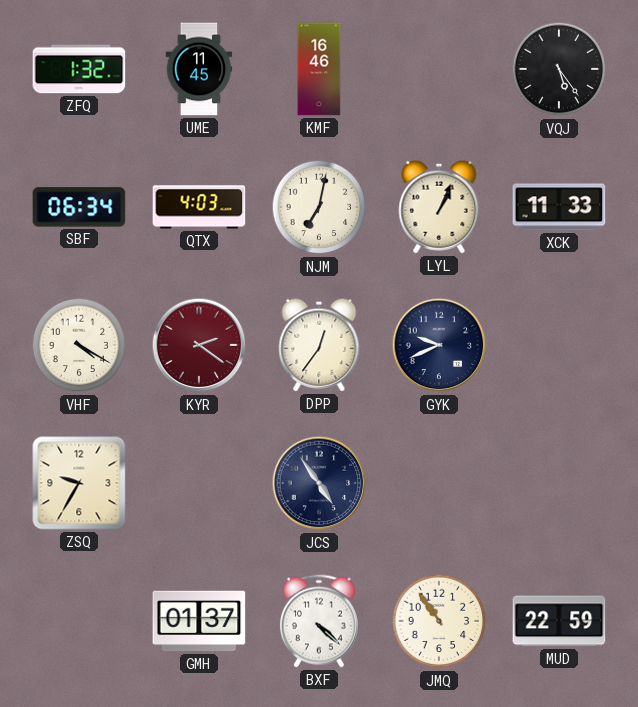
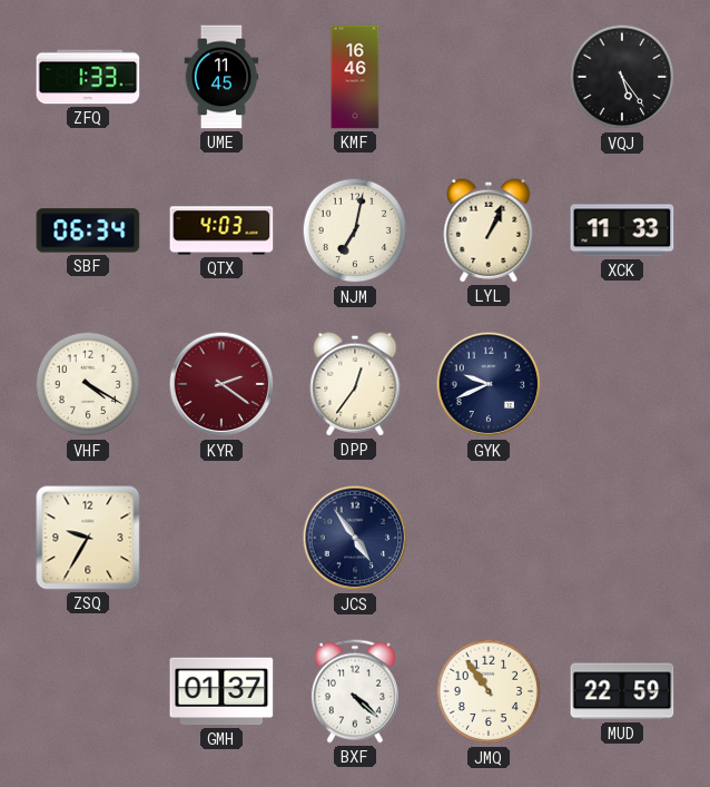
ZFQ: 1:32 -> 1:33
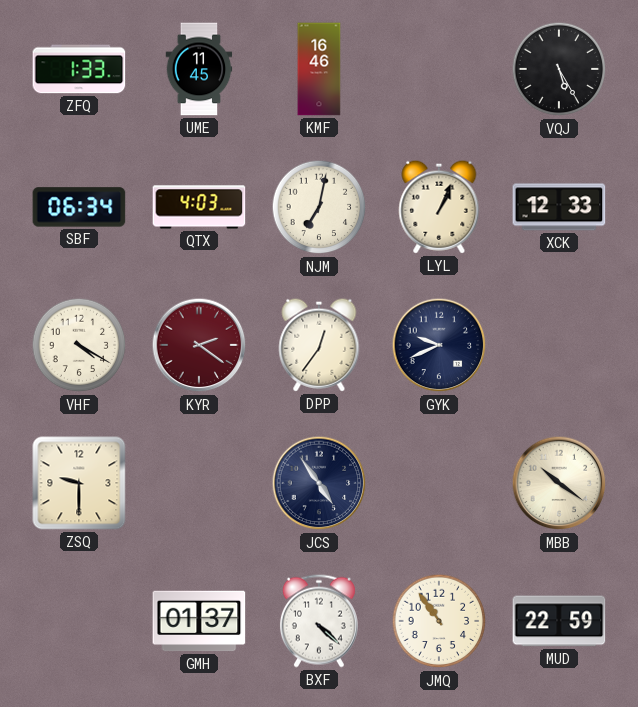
VQJ: 5:24 -> 5:25
XCK: 11:33 -> 12:33
ZSQ: 9:35 -> 9:30
MBB: none -> 10:21
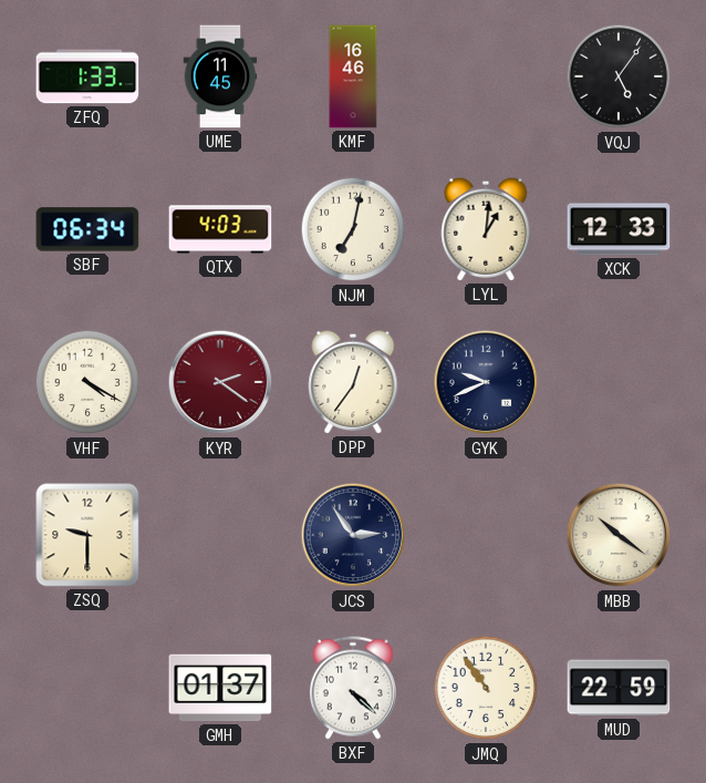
VQJ: 5:25 -> 5:06
LYL: 1:04 -> 1:01
JCS: 4:54 -> 2:54
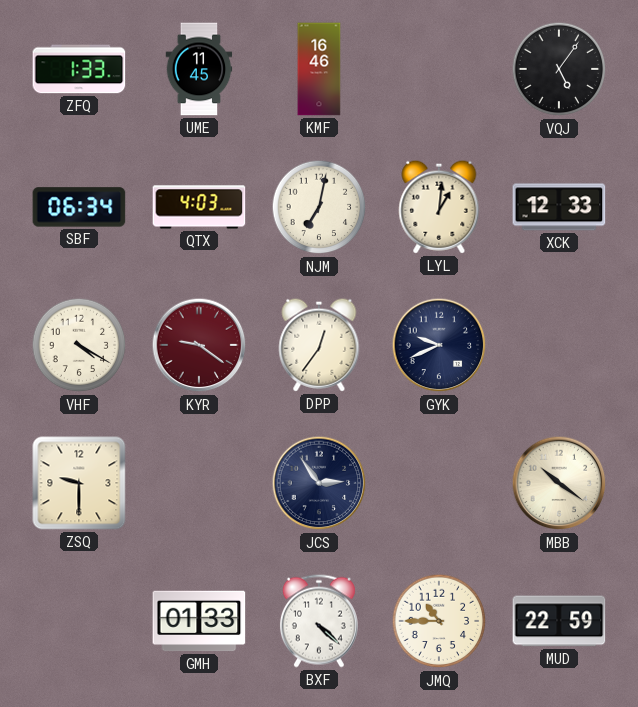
KYR: 2:21 -> 9:21
GMH: 01:37 -> 01:33
JMQ: 10:54 -> 10:45
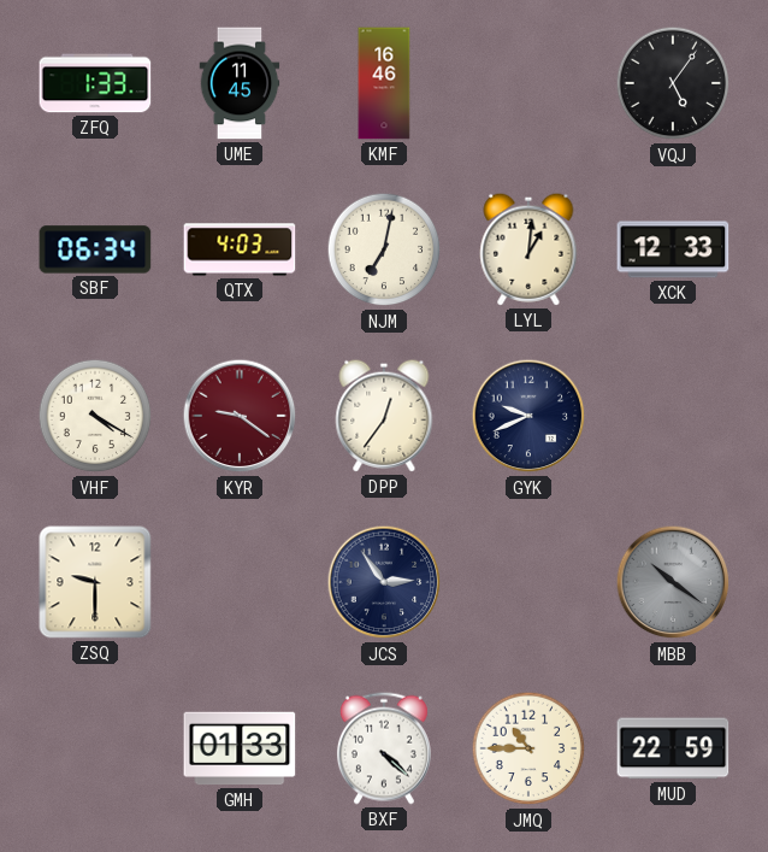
MBB dial: cream -> grey
